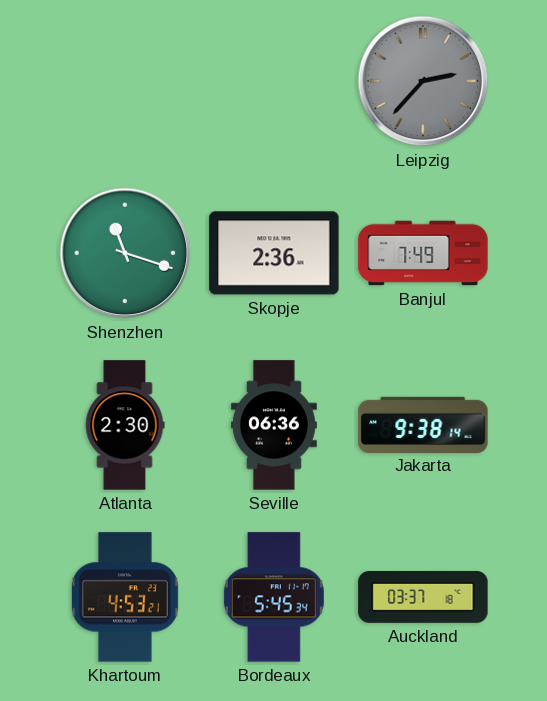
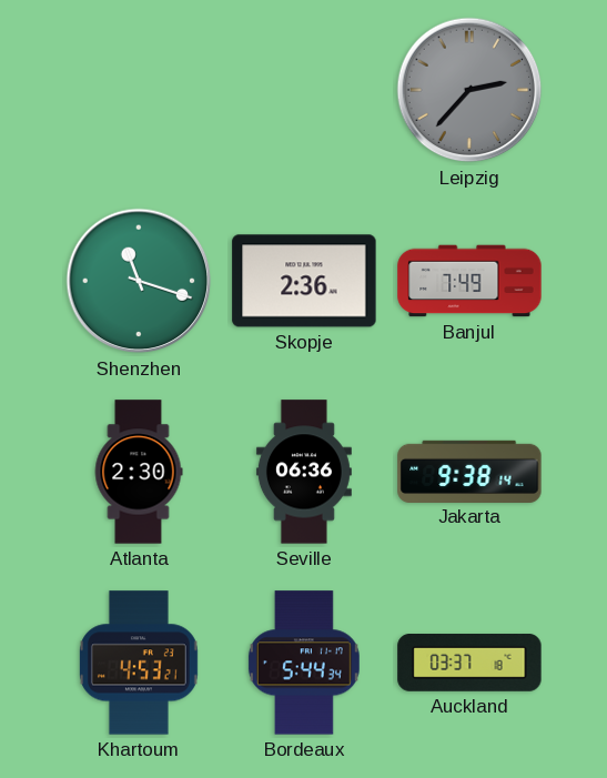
Bordeaux: 5:45 -> 5:44
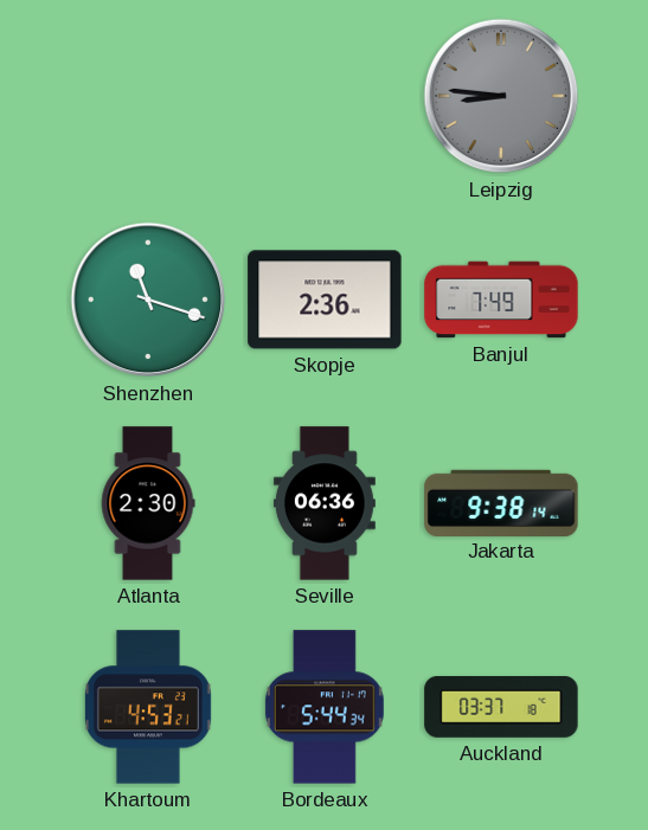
Leipzig: 2:37 -> 8:46
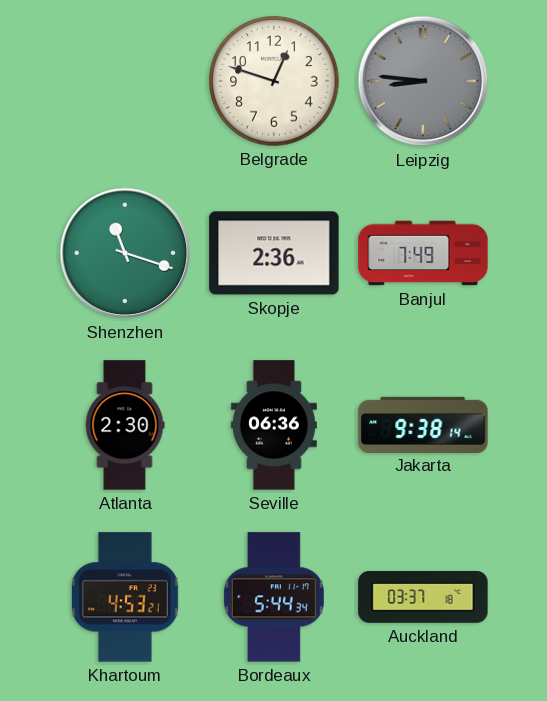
Belgrade: none -> 12:48
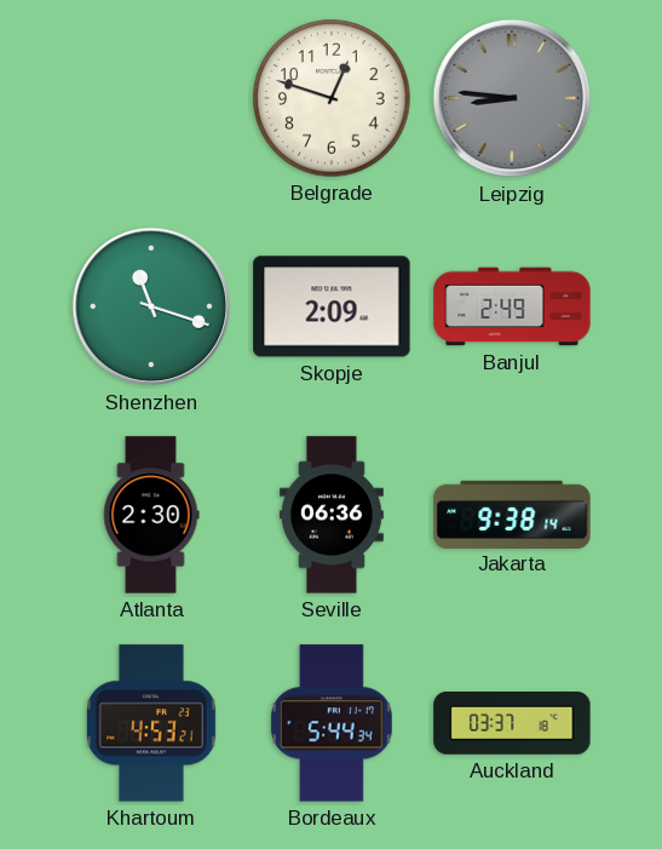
Skopje: 2:36 -> 2:09
Banjul: 7:49 -> 2:49
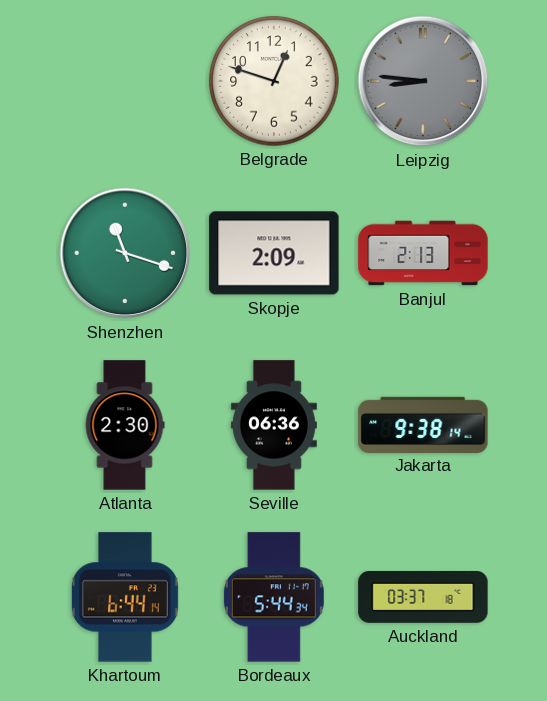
Banjul: 2:49 -> 2:13
Khartoum: 4:53 -> 6:44
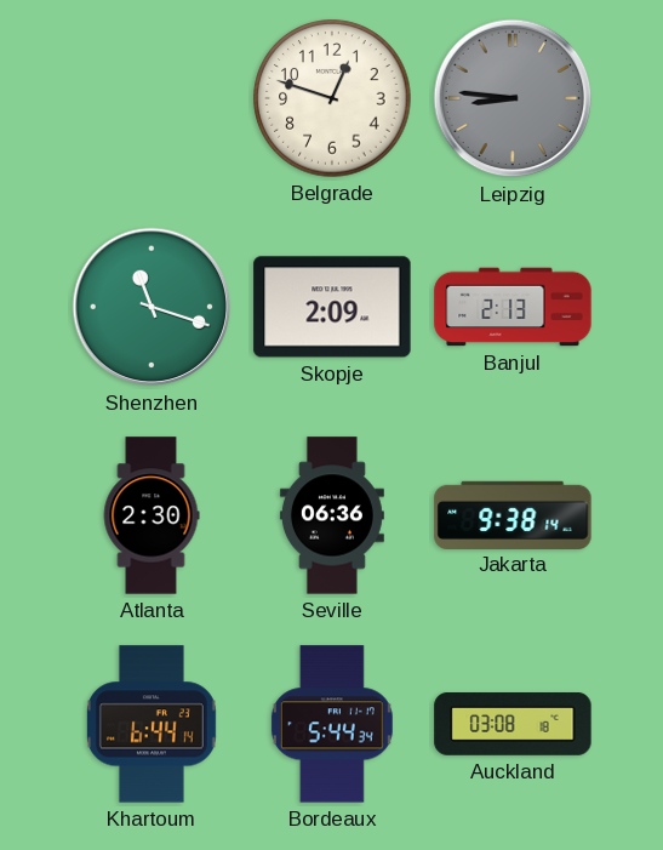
Auckland: 03:37 -> 03:08
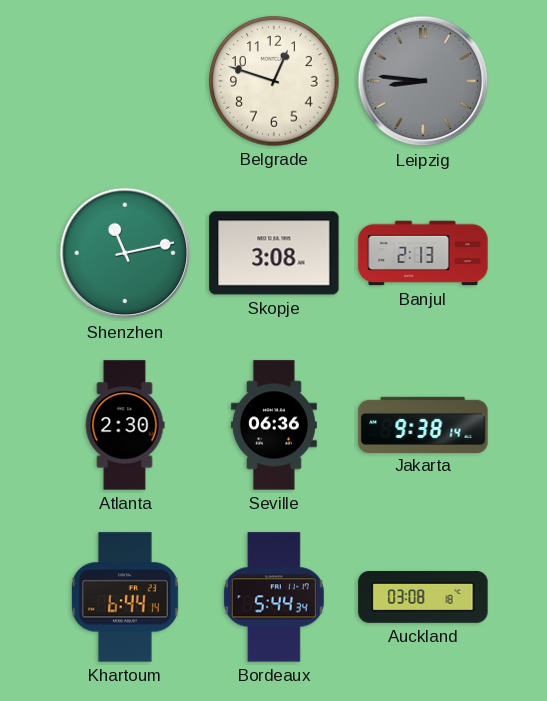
Shenzhen: 11:18 -> 11:13
Skopje: 2:09 -> 3:08
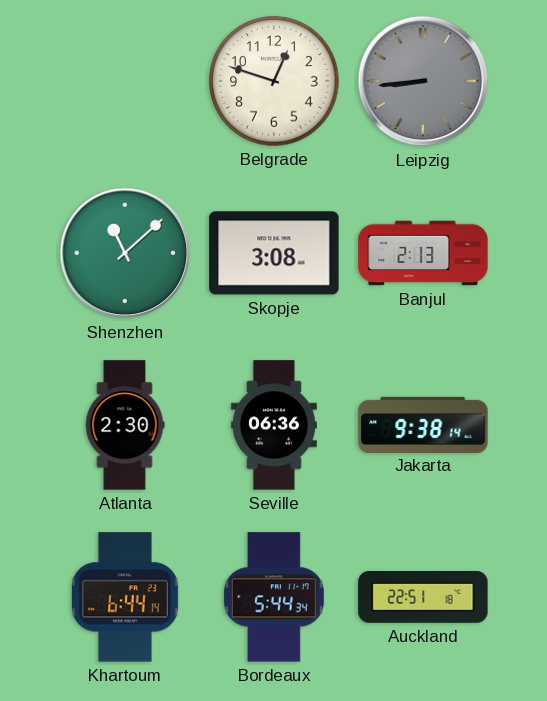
Leipzig: 8:46 -> 8:44
Shenzhen: 11:13 -> 11:08
Auckland: 03:08 -> 22:51
